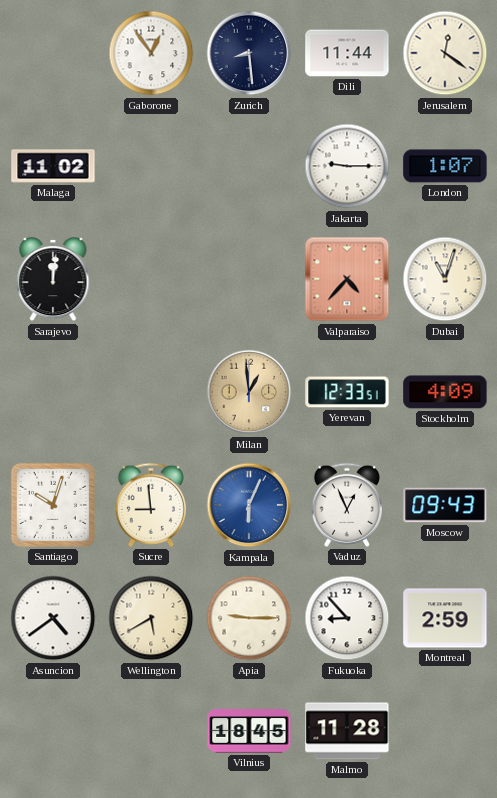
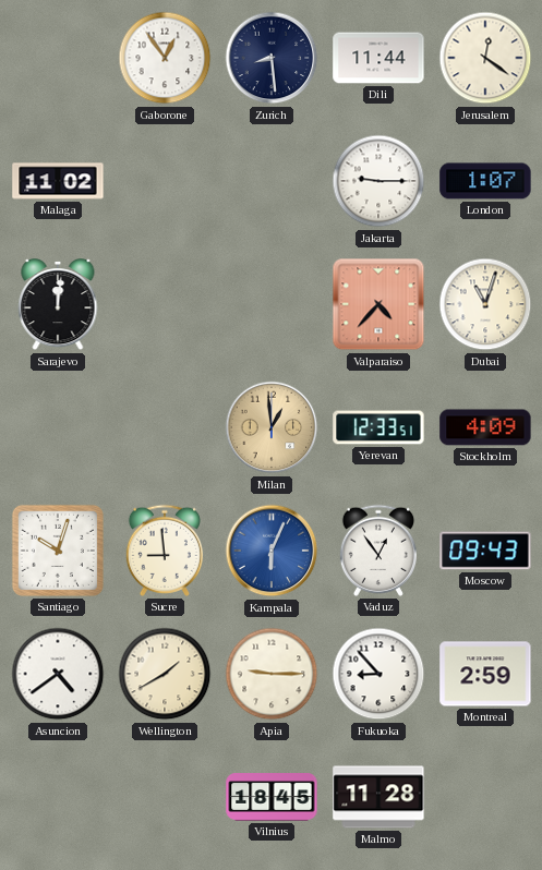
Vaduz: 12:56 -> 12:54
Wellington: 5:40 -> 1:40
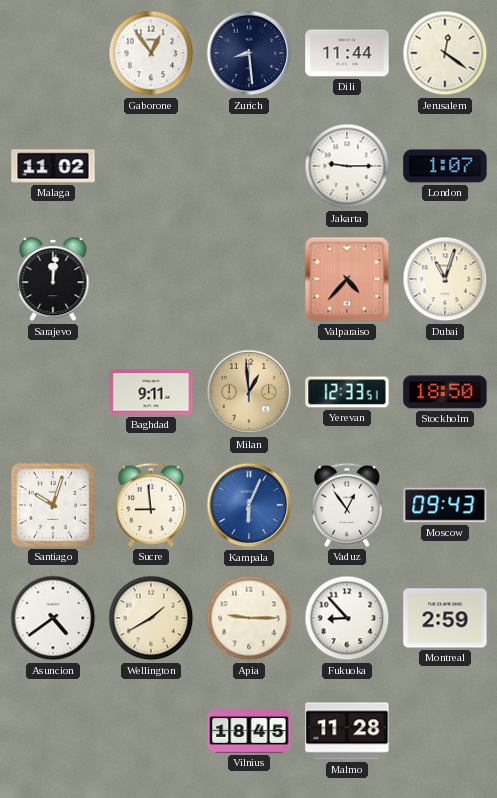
Baghdad: none -> 9:11
Stockholm: 4:09 -> 18:50
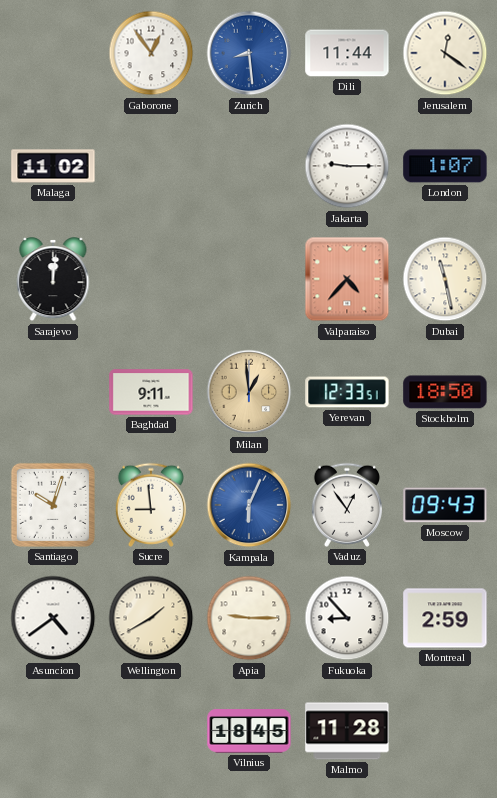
Zurich dial: navy -> blue
Dubai: 11:03 -> 11:28
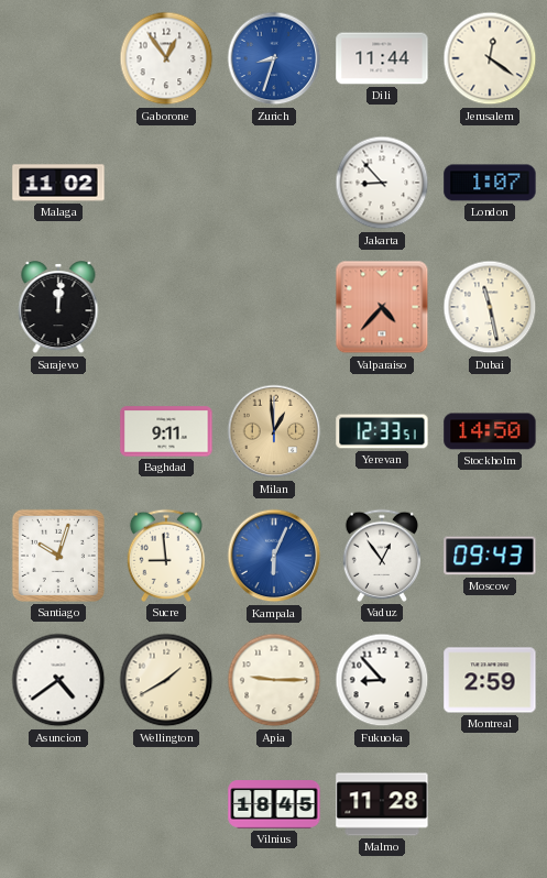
Zurich: 8:29 -> 8:33
Jakarta: 9:15 -> 8:53
Stockholm: 18:50 -> 14:50
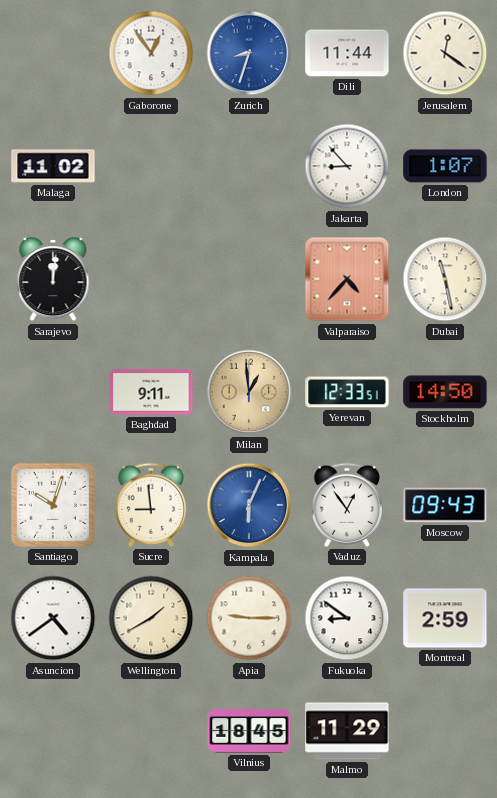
Fukuoka: 8:53 -> 8:51
Malmo: 11:28 -> 11:29
